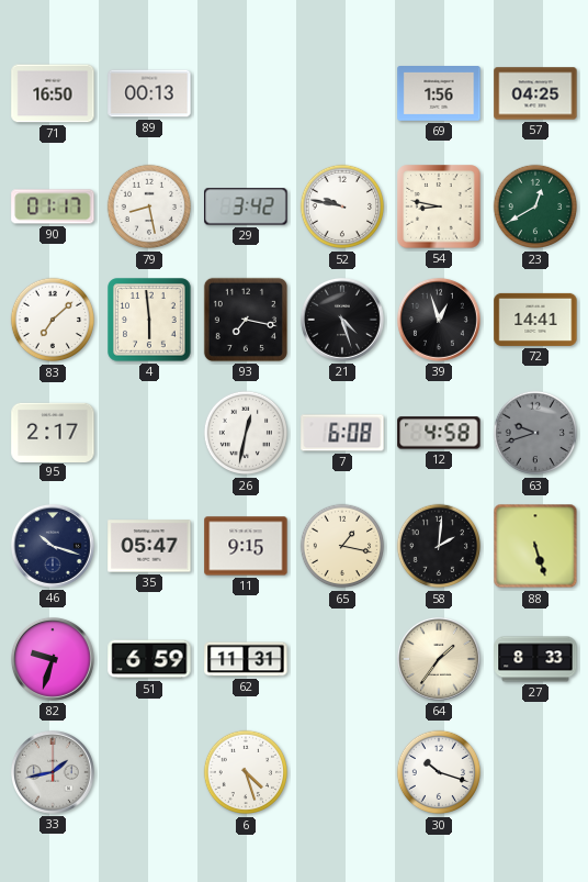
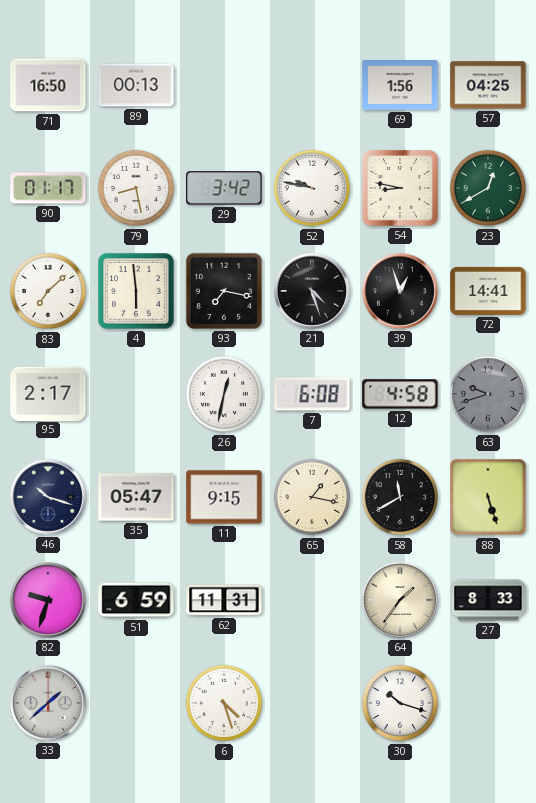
58: 2:01 -> 11:40
33: 1:43 -> 1:38
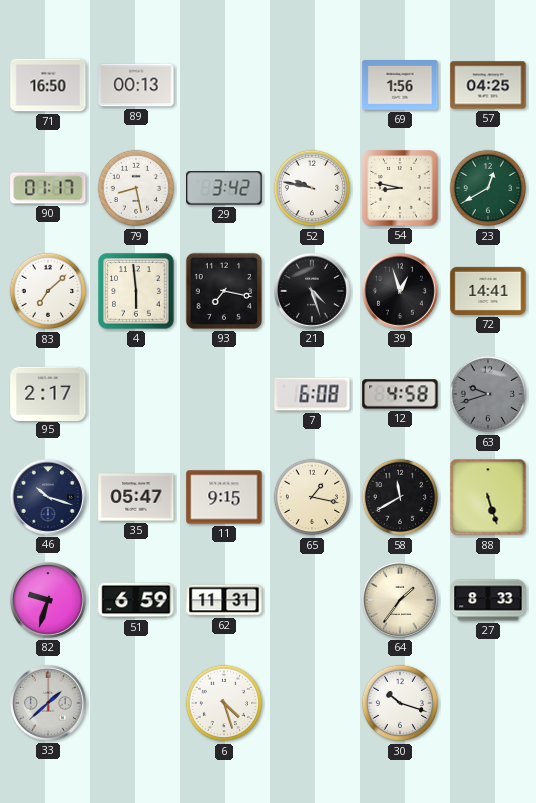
26: 12:32 -> none
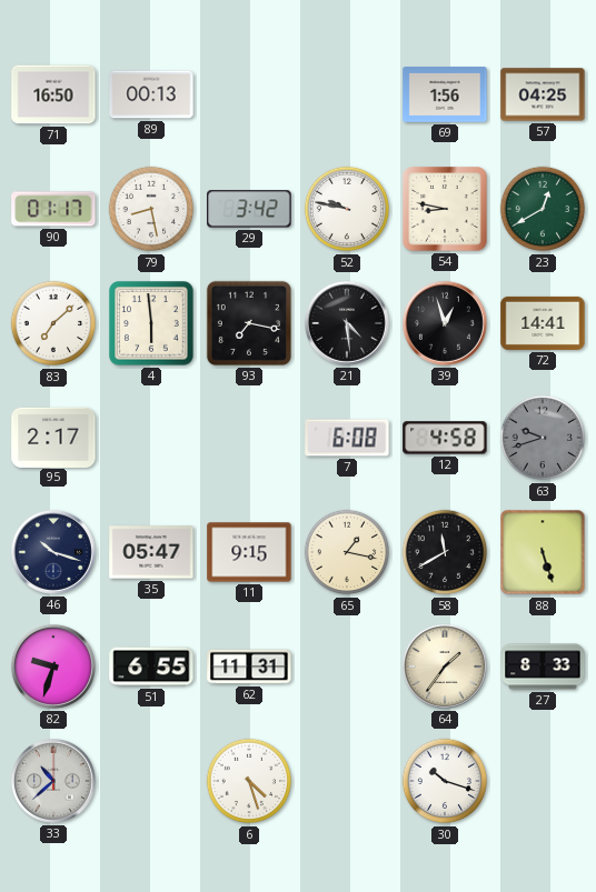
21: 4:27 -> 4:29
51: 6:59 -> 6:55
33: 1:38 -> 10:38
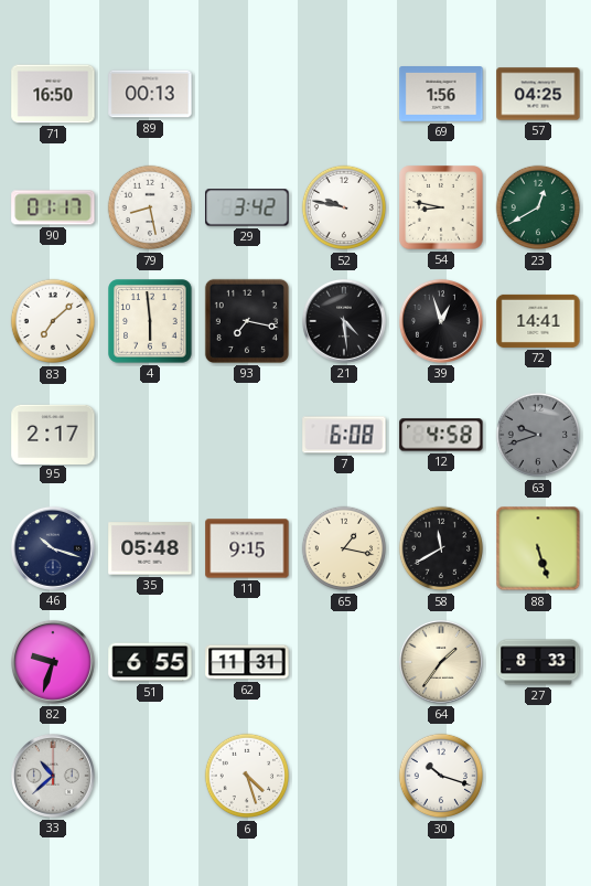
35: 05:47 -> 05:48
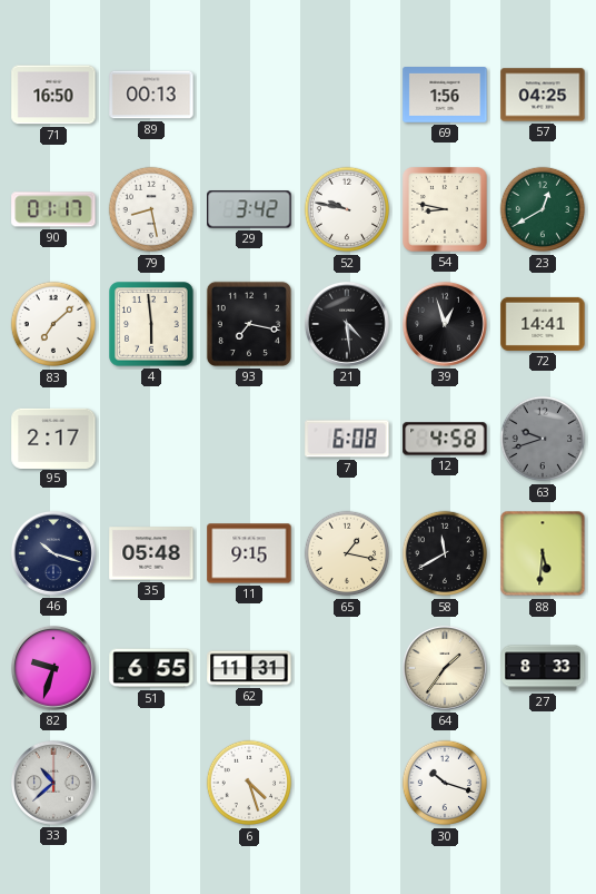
88: 5:27 -> 5:31
